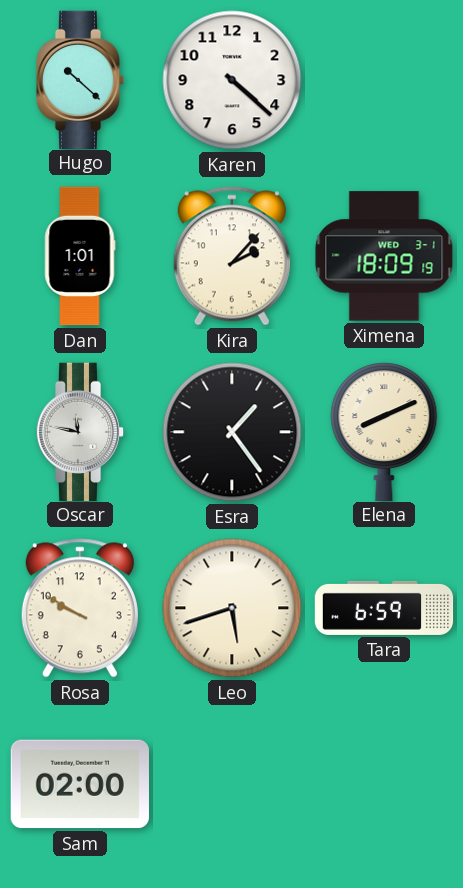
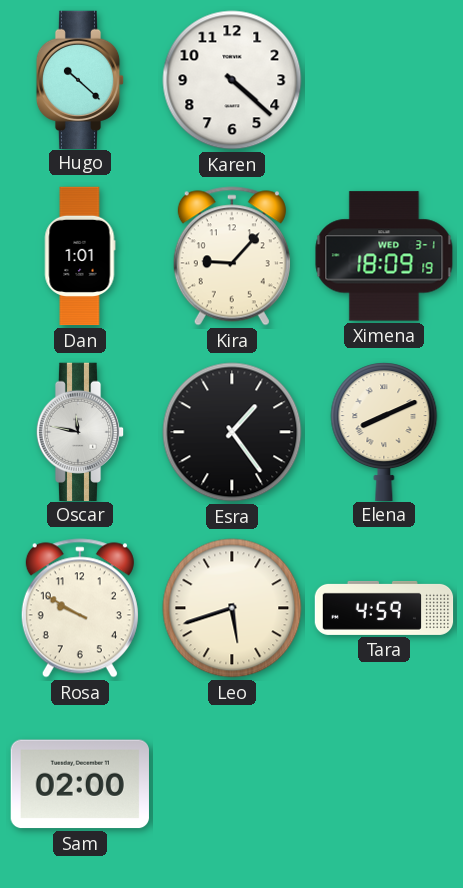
Kira: 2:07 -> 9:07
Tara: 6:59 -> 4:59
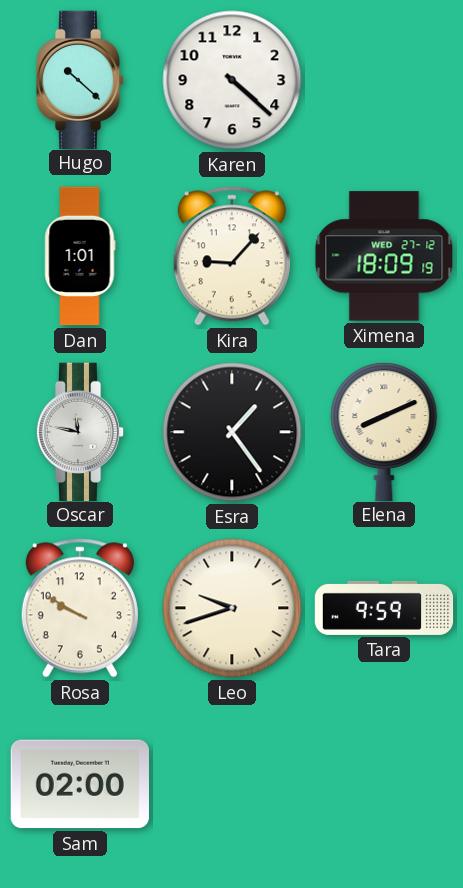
Ximena date: WED 3-1 -> WED 27-12
Leo: 5:42 -> 9:42
Tara: 4:59 -> 9:59
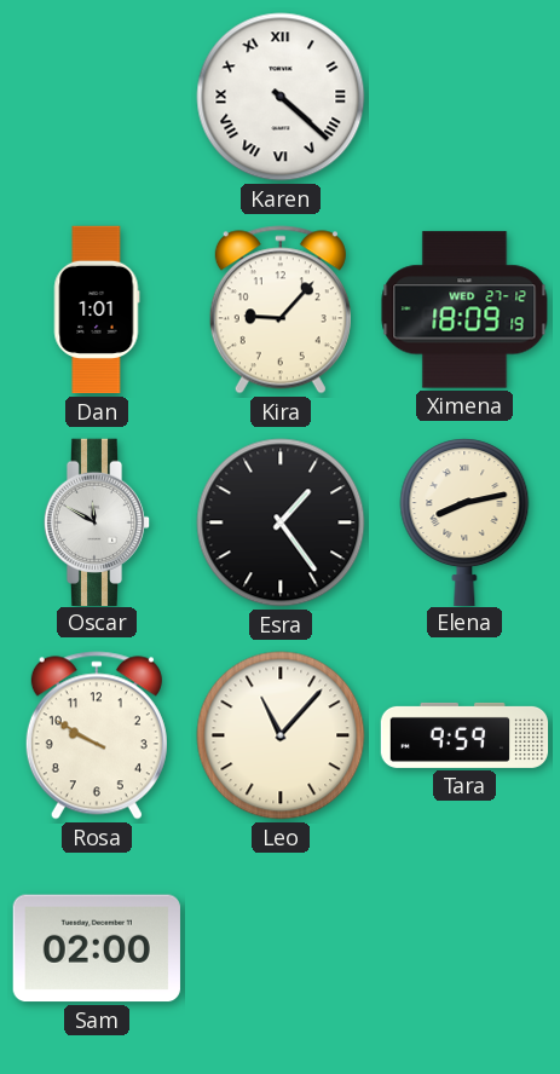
Hugo: 10:22 -> none
Karen numerals: Arabic -> Roman
Oscar: 11:47 -> 11:50
Elena: 8:11 -> 8:13
Leo: 9:42 -> 11:07
